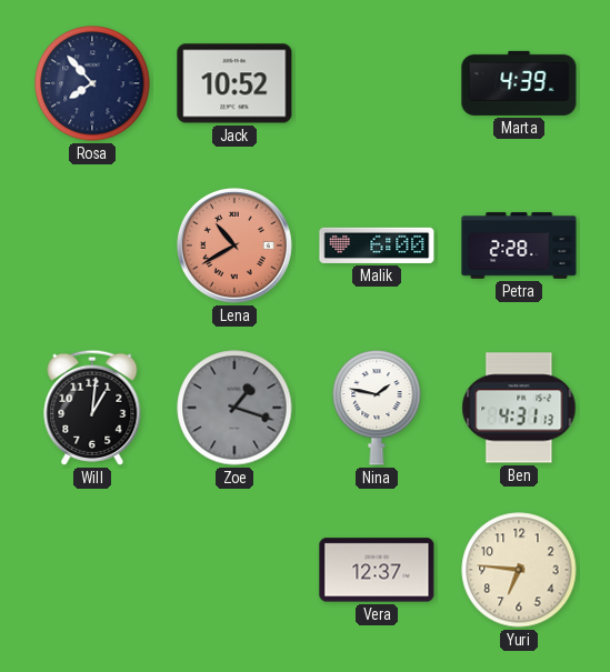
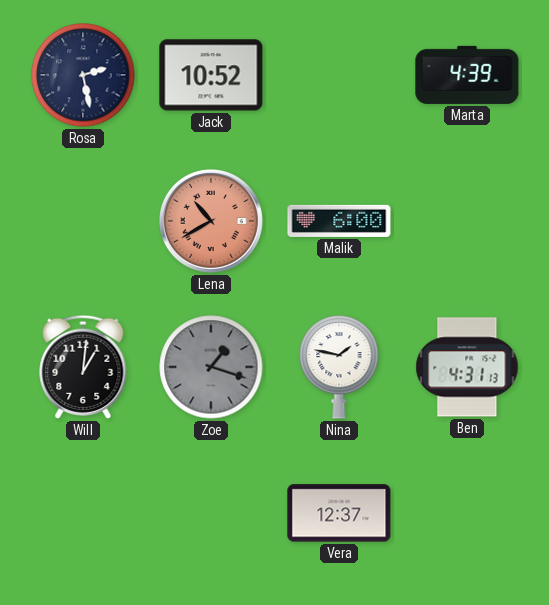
Rosa: 7:53 -> 2:28
Petra: 2:28 -> none
Yuri: 6:46 -> none
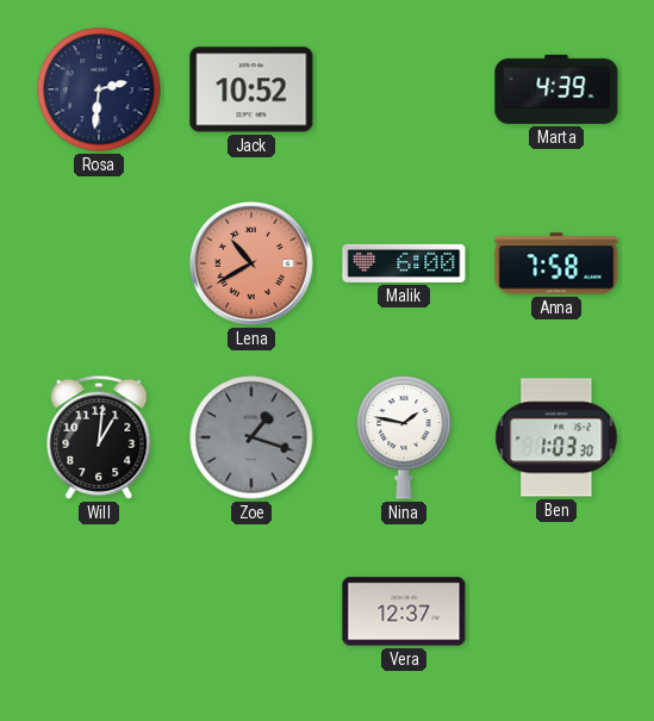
Rosa: 2:28 -> 2:31
Anna: none -> 7:58
Ben: 4:31 -> 1:03
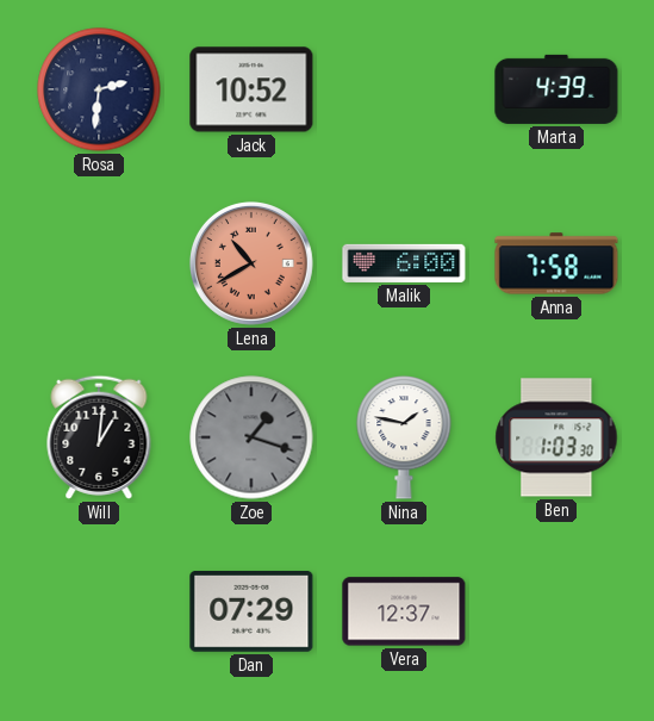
Dan: none -> 07:29
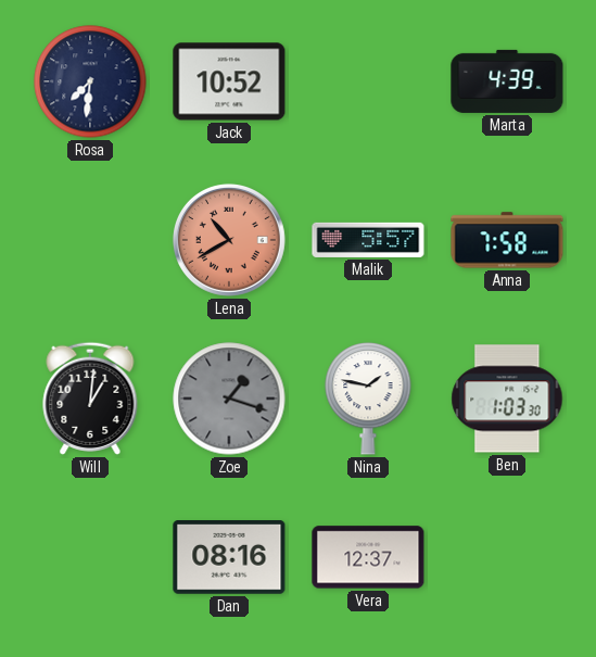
Rosa: 2:31 -> 7:31
Malik: 6:00 -> 5:57
Dan: 07:29 -> 08:16
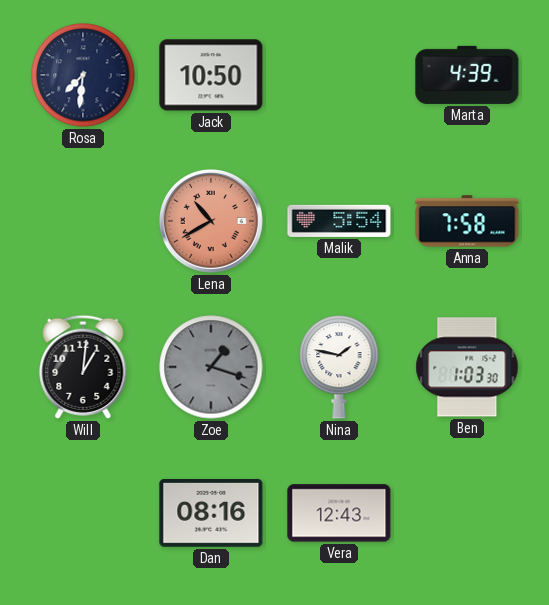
Jack: 10:52 -> 10:50
Malik: 5:57 -> 5:54
Vera: 12:37 -> 12:43
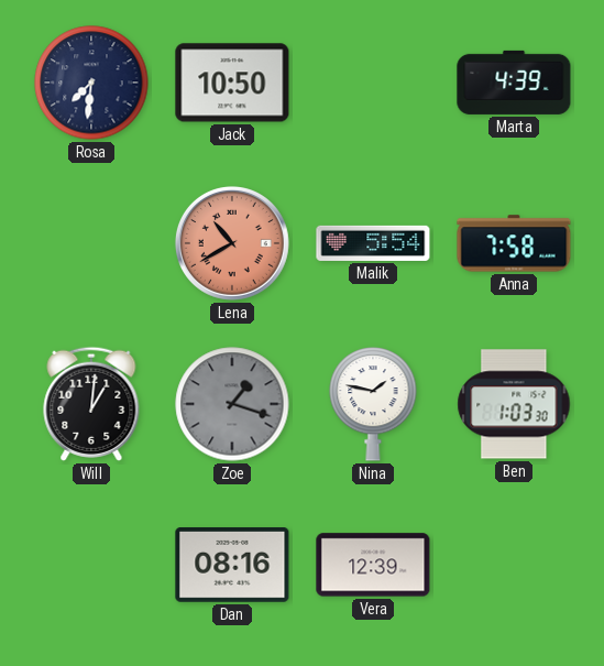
Vera: 12:43 -> 12:39
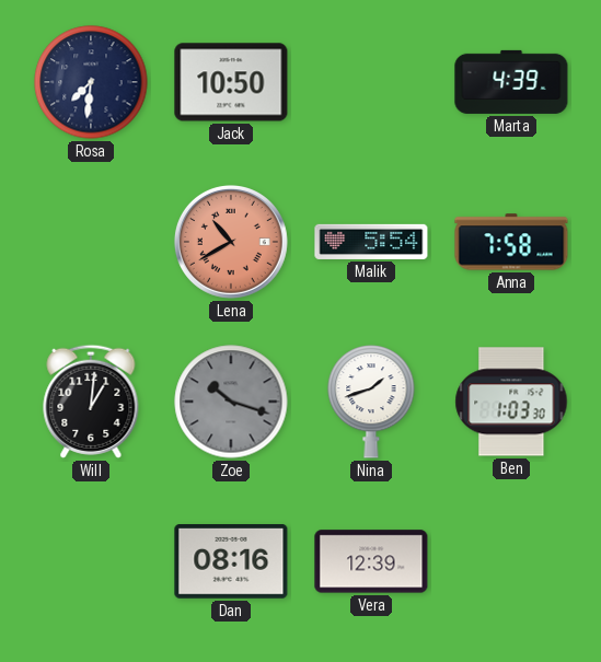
Zoe: 1:18 -> 10:18
Nina: 1:47 -> 1:42
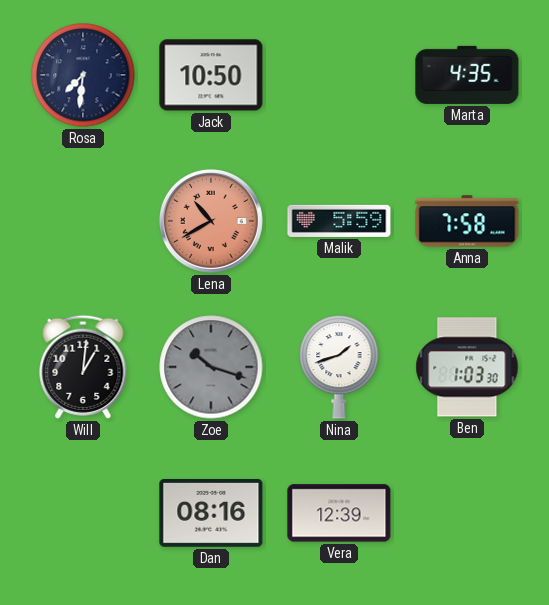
Marta: 4:39 -> 4:35
Malik: 5:54 -> 5:59
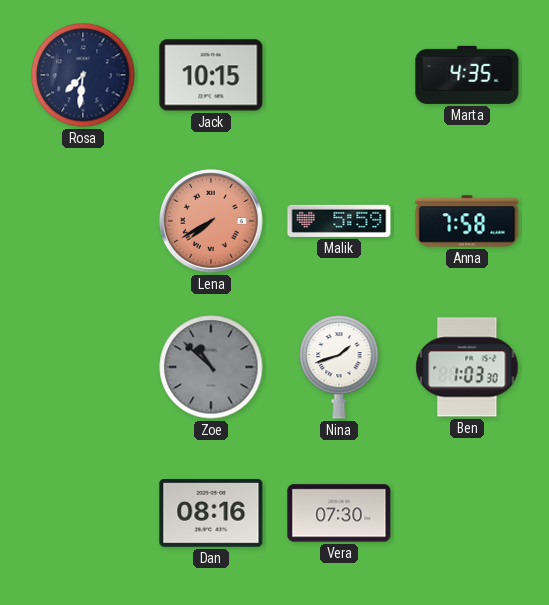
Jack: 10:50 -> 10:15
Lena: 10:40 -> 7:40
Will: 1:01 -> none
Zoe: 10:18 -> 10:52
Vera: 12:39 -> 07:30
